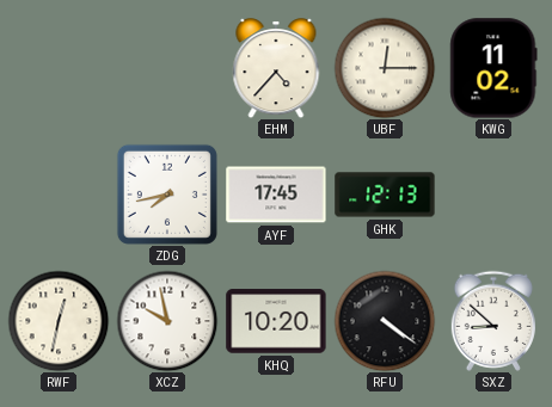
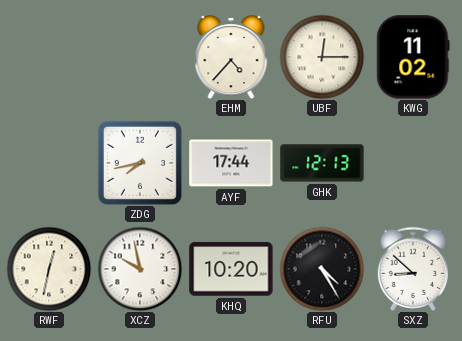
AYF: 17:45 -> 17:44
RFU: 4:21 -> 4:25
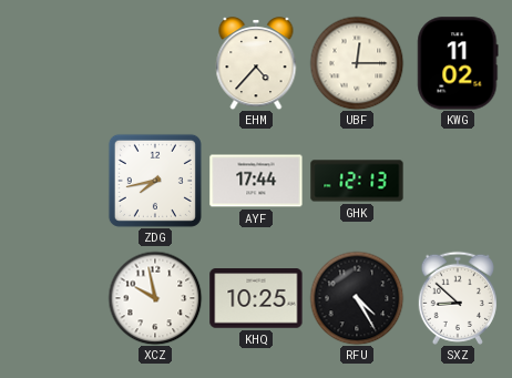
RWF: 12:32 -> none
KHQ: 10:20 -> 10:25
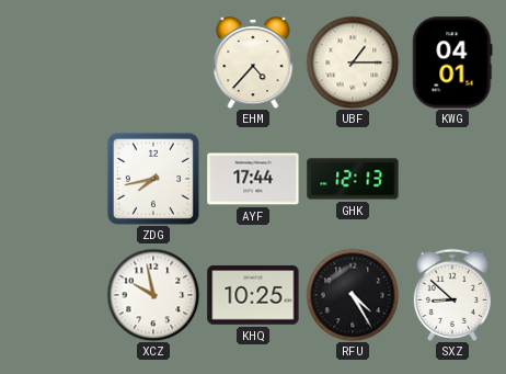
UBF: 12:15 -> 1:15
KWG: 11:02 -> 04:01
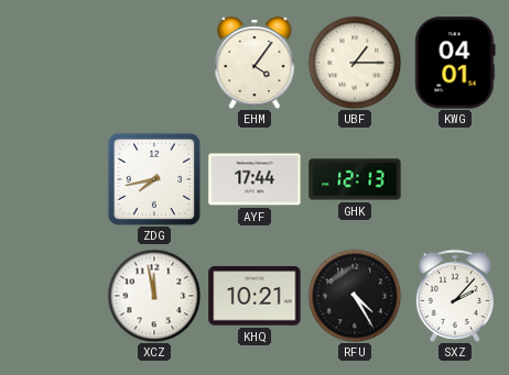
EHM: 4:37 -> 4:06
XCZ: 9:58 -> 11:58
KHQ: 10:25 -> 10:21
SXZ: 8:52 -> 2:07
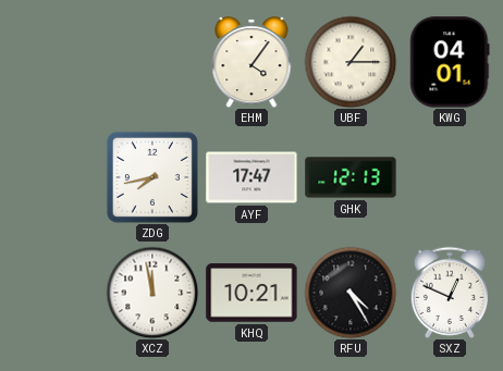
AYF: 17:44 -> 17:47
SXZ: 2:07 -> 12:49
